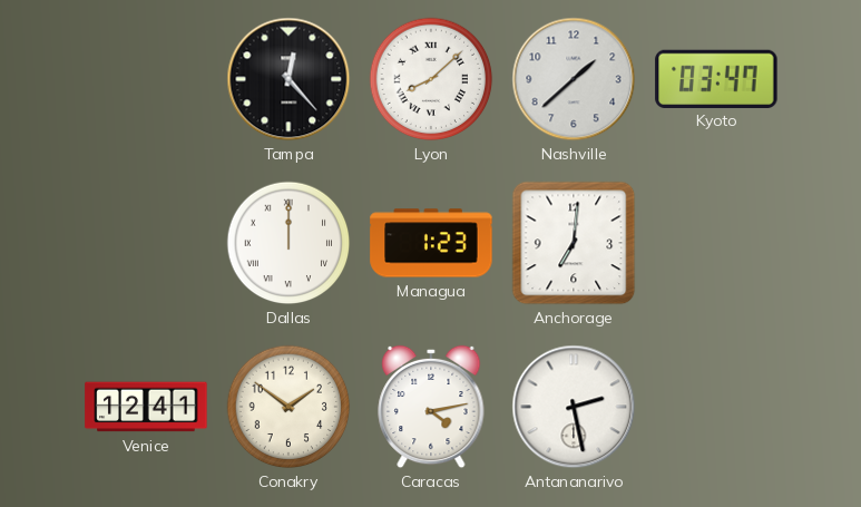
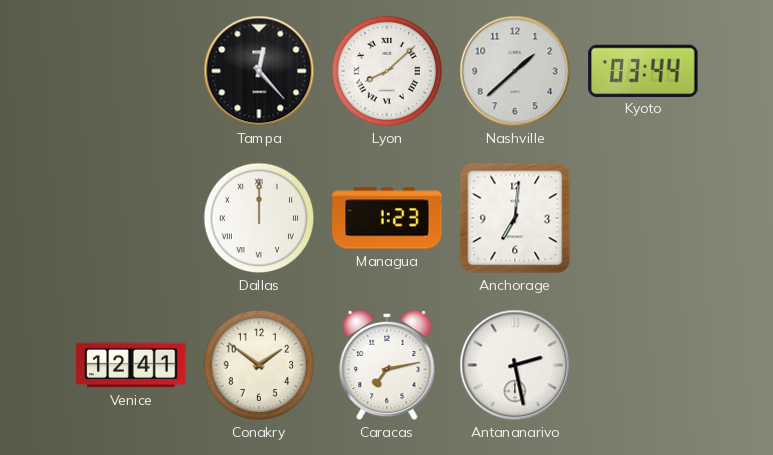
Kyoto: 03:47 -> 03:44
Caracas: 4:13 -> 7:13
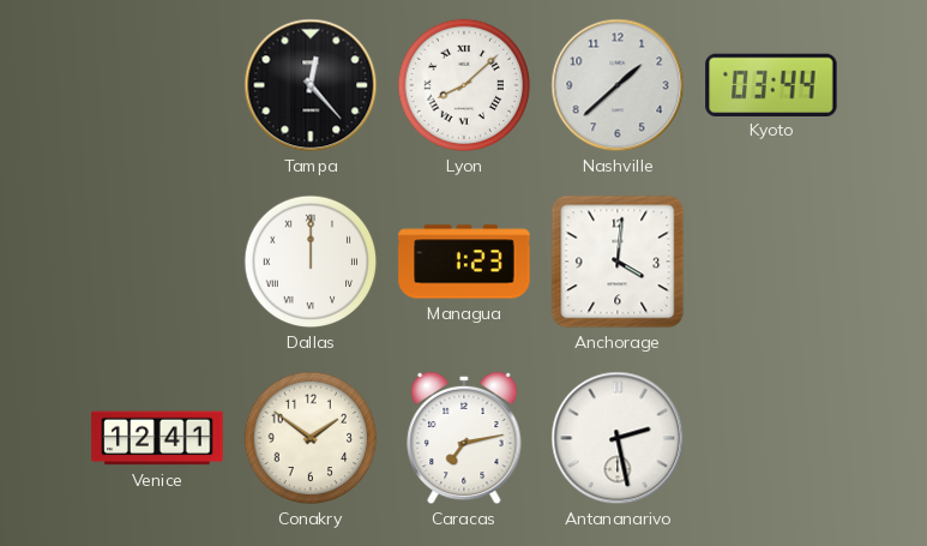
Anchorage: 7:01 -> 4:01
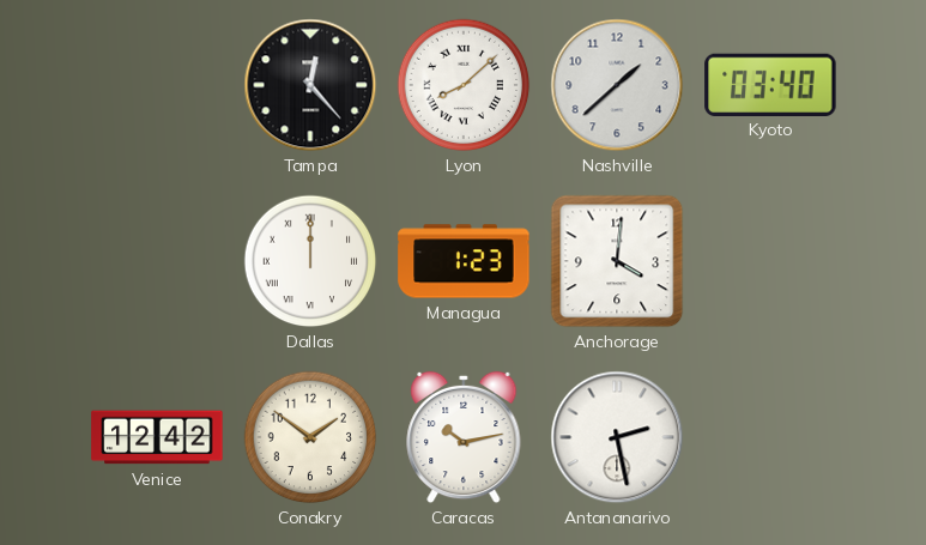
Kyoto: 03:44 -> 03:40
Venice: 12:41 -> 12:42
Caracas: 7:13 -> 10:13
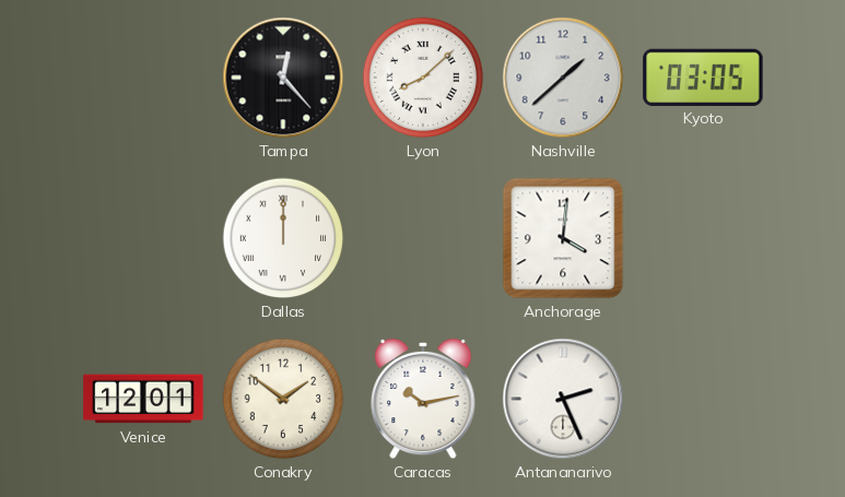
Kyoto: 03:40 -> 03:05
Managua: 1:23 -> none
Venice: 12:42 -> 12:01
Antananarivo: 2:28 -> 2:26
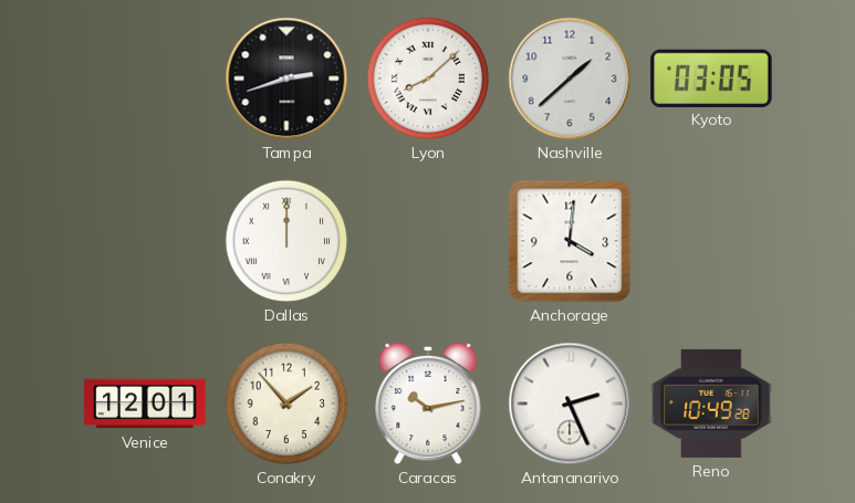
Tampa: 12:23 -> 2:42
Conakry: 1:51 -> 1:53
Reno: none -> 10:49
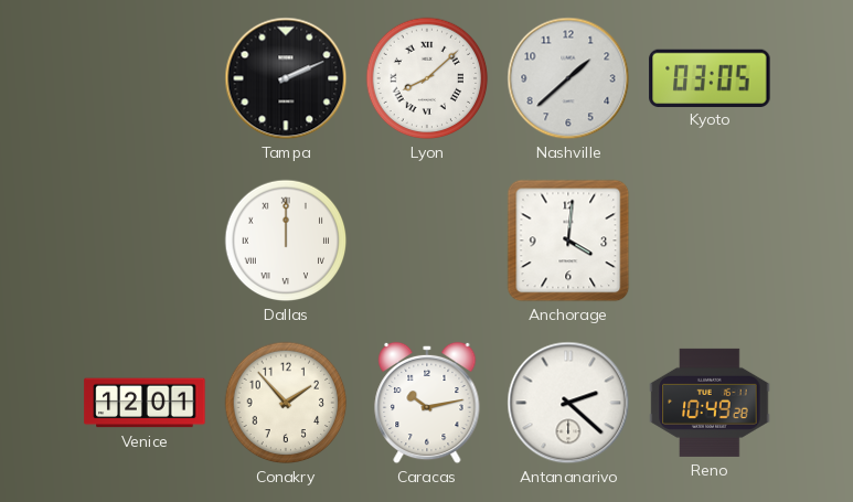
Tampa: 2:42 -> 2:11
Antananarivo: 2:26 -> 2:22
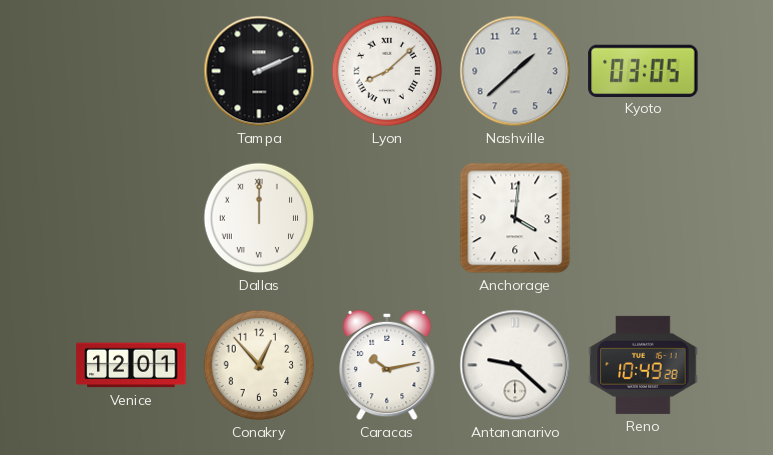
Conakry: 1:53 -> 12:53
Antananarivo: 2:22 -> 9:22
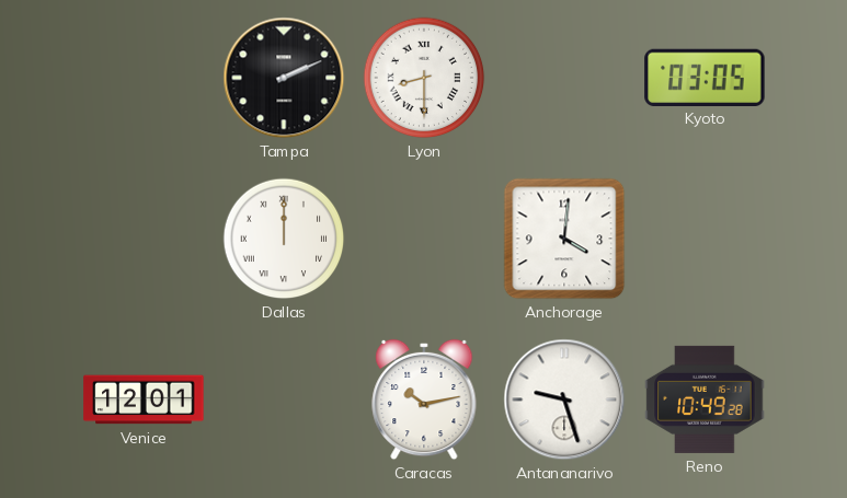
Lyon: 8:08 -> 8:30
Nashville: 1:38 -> none
Conakry: 12:53 -> none
Antananarivo: 9:22 -> 9:27
